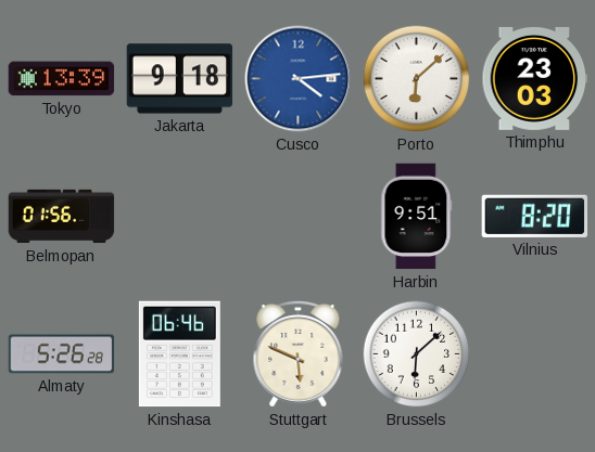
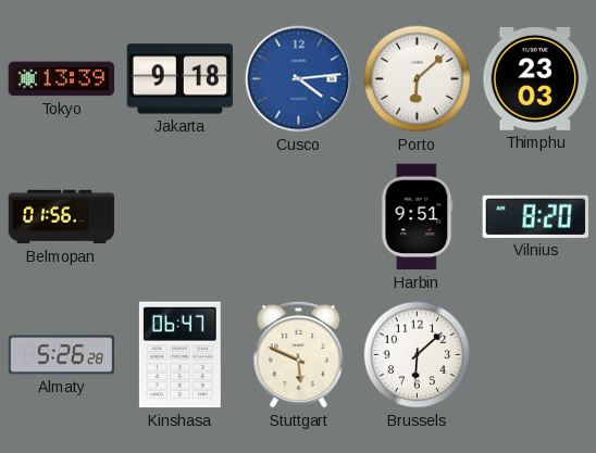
Kinshasa: 06:46 -> 06:47
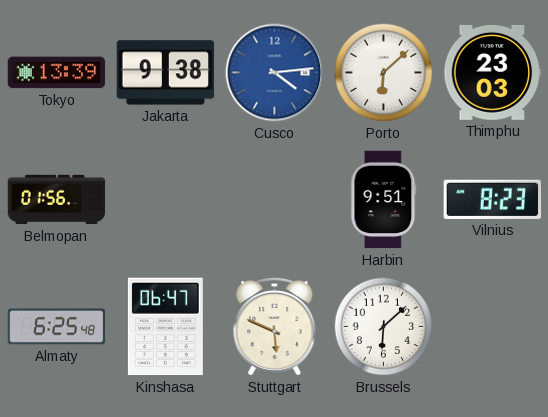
Jakarta: 9:18 -> 9:38
Vilnius: 8:20 -> 8:23
Almaty: 5:26 -> 6:25
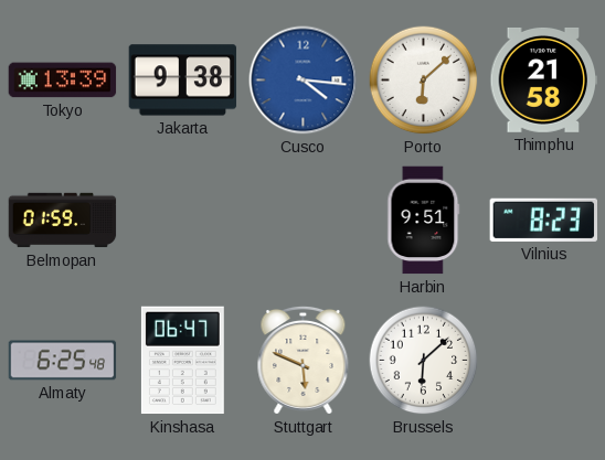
Cusco: 4:14 -> 4:16
Thimphu: 23:03 -> 21:58
Belmopan: 01:56 -> 01:59
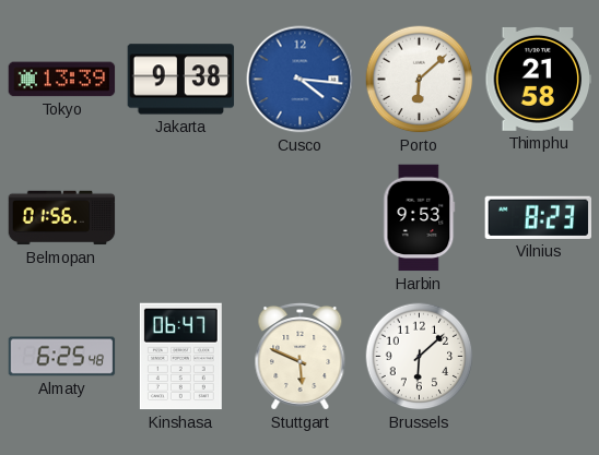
Belmopan: 01:59 -> 01:56
Harbin: 9:51 -> 9:53
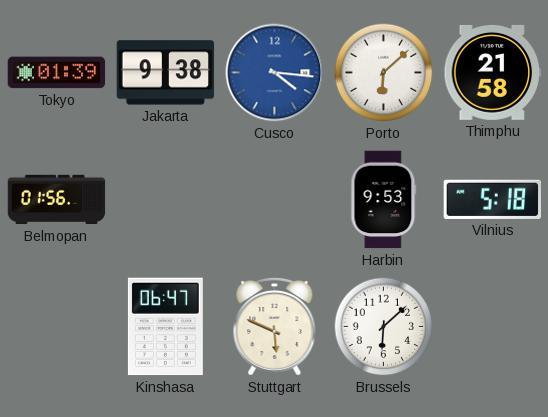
Tokyo: 13:39 -> 01:39
Vilnius: 8:23 -> 5:18
Almaty: 6:25 -> none
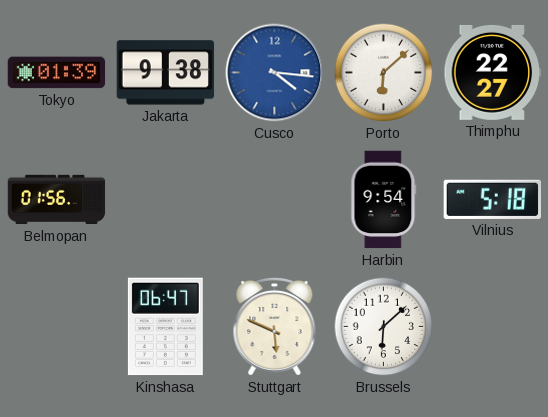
Thimphu: 21:58 -> 22:27
Harbin: 9:53 -> 9:54
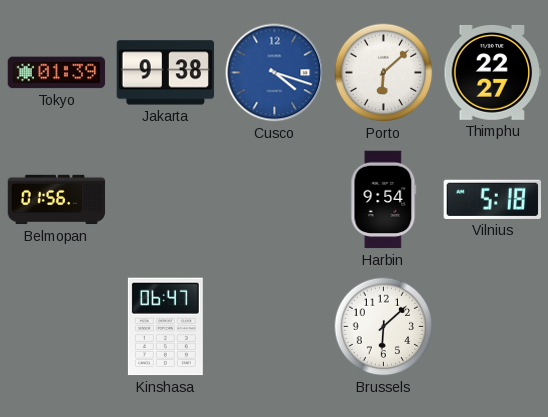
Cusco: 4:16 -> 4:18
Stuttgart: 5:49 -> none
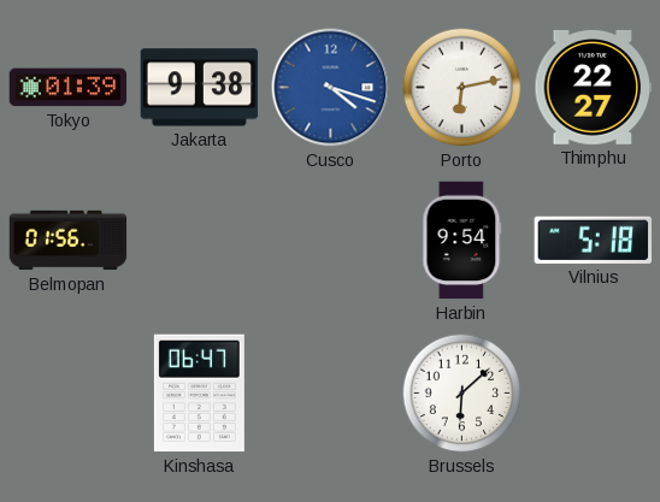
Porto: 6:08 -> 6:13
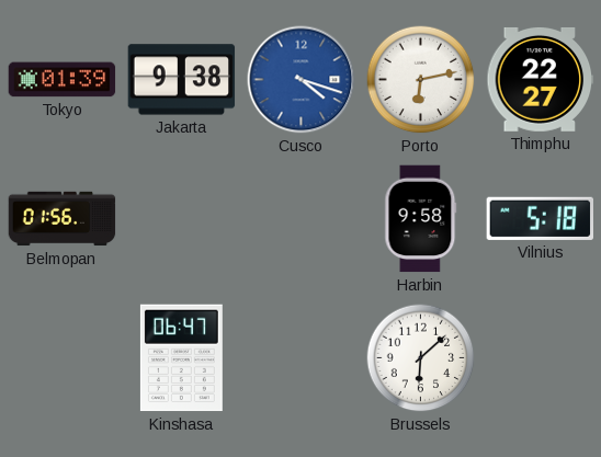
Harbin: 9:54 -> 9:58
